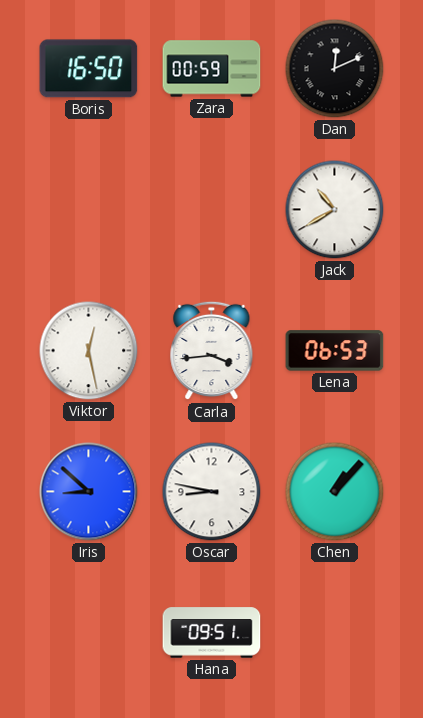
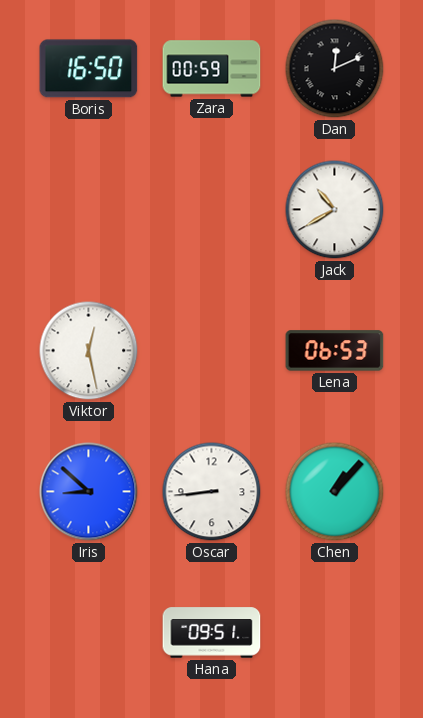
Carla: 3:44 -> none
Oscar: 8:47 -> 8:44
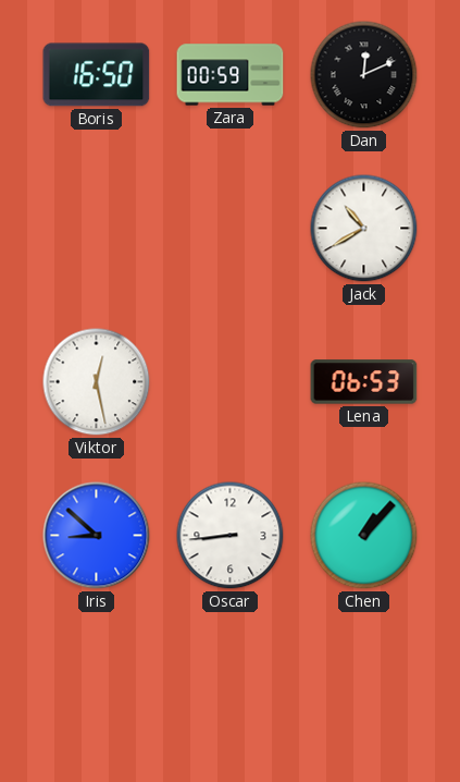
Hana: 09:51 -> none
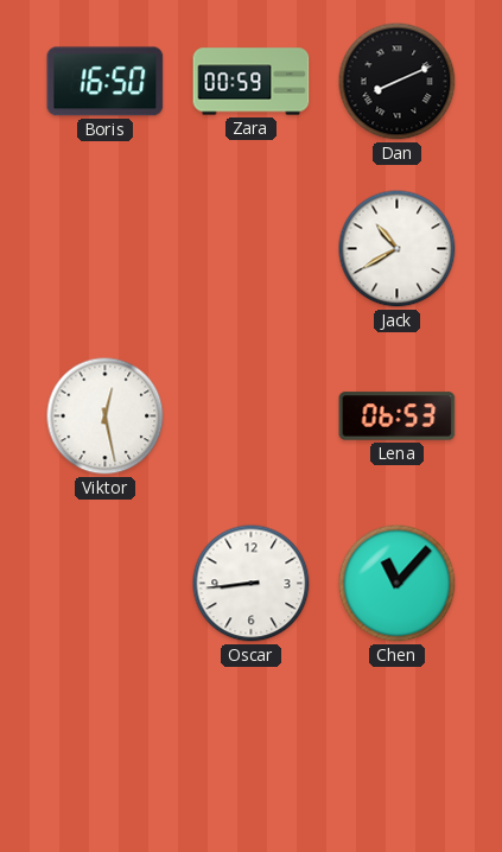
Dan: 12:11 -> 8:11
Iris: 8:52 -> none
Chen: 1:07 -> 11:07
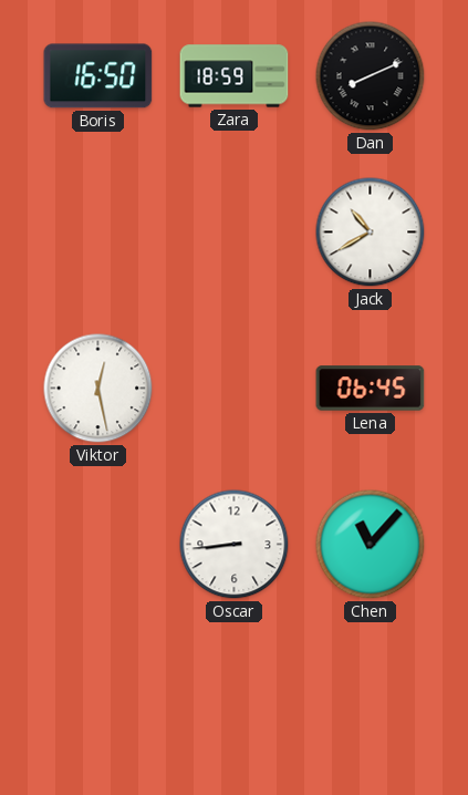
Zara: 00:59 -> 18:59
Lena: 06:53 -> 06:45
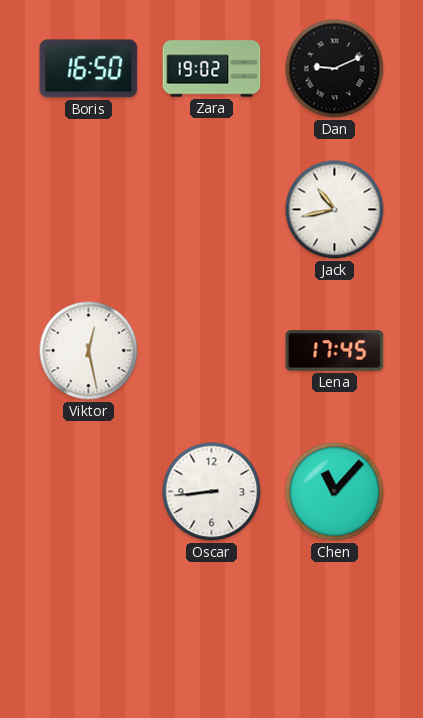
Zara: 18:59 -> 19:02
Dan: 8:11 -> 9:11
Jack: 10:40 -> 10:43
Lena: 06:45 -> 17:45
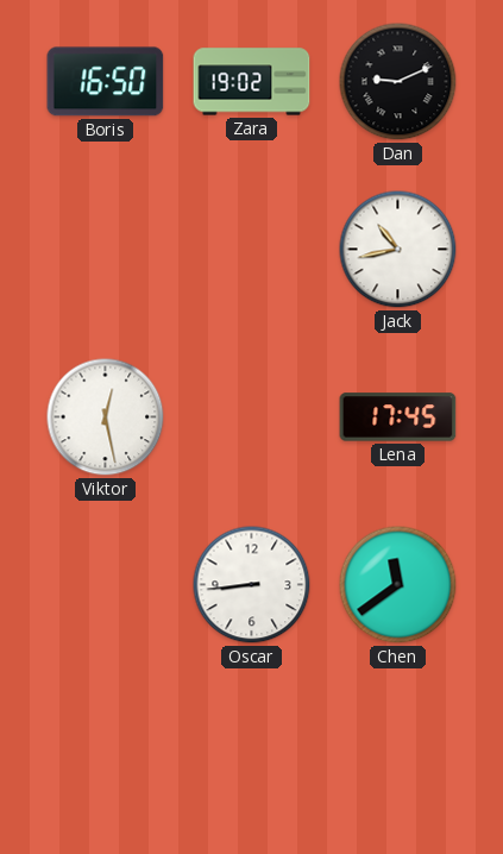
Chen: 11:07 -> 11:39
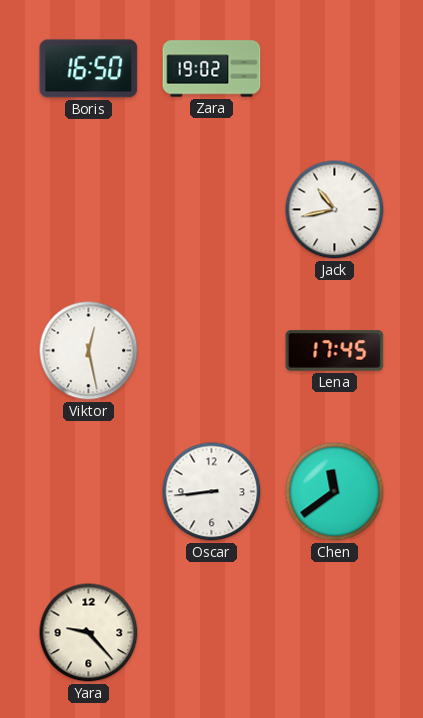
Dan: 9:11 -> none
Yara: none -> 9:23
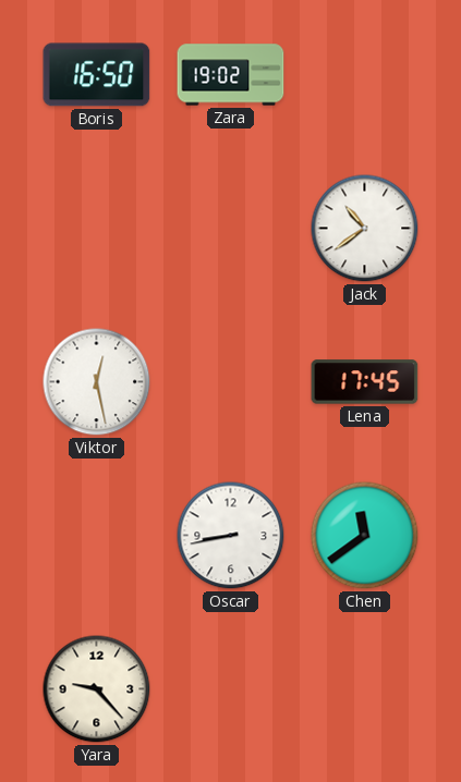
Jack: 10:43 -> 10:39
Oscar: 8:44 -> 8:43
